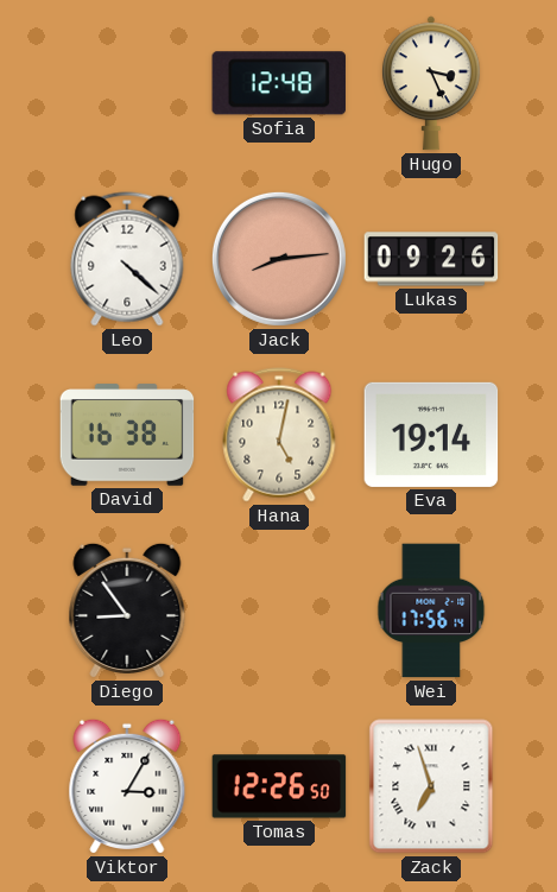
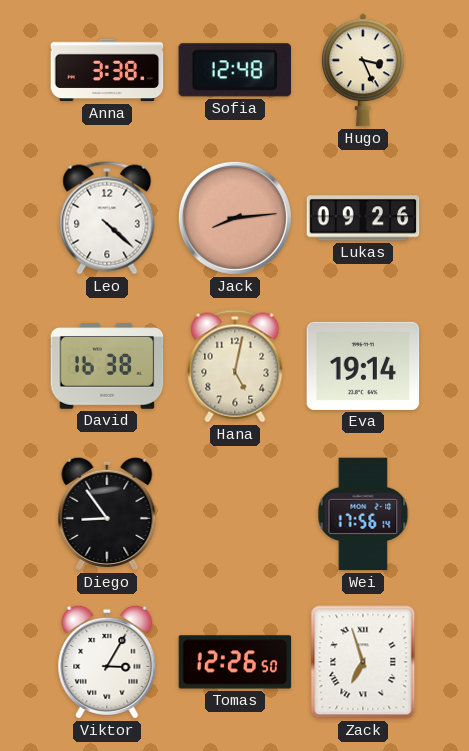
Anna: none -> 3:38
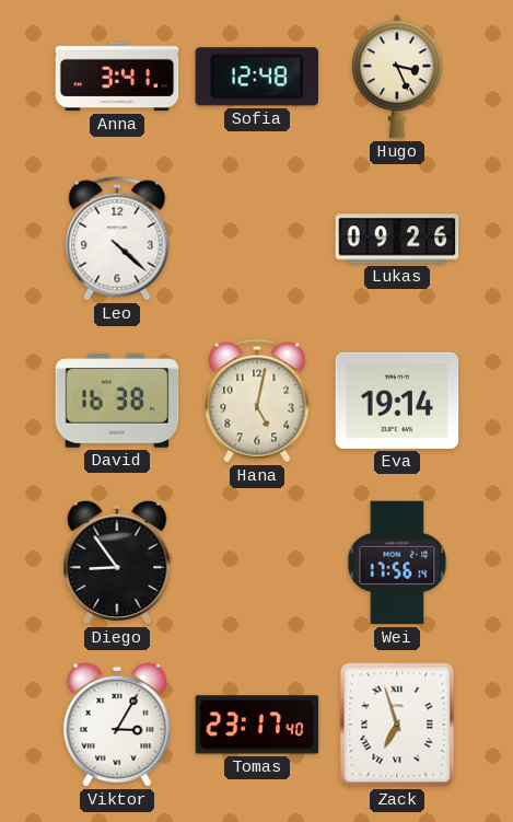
Anna: 3:38 -> 3:41
Jack: 8:14 -> none
Tomas: 12:26 -> 23:17
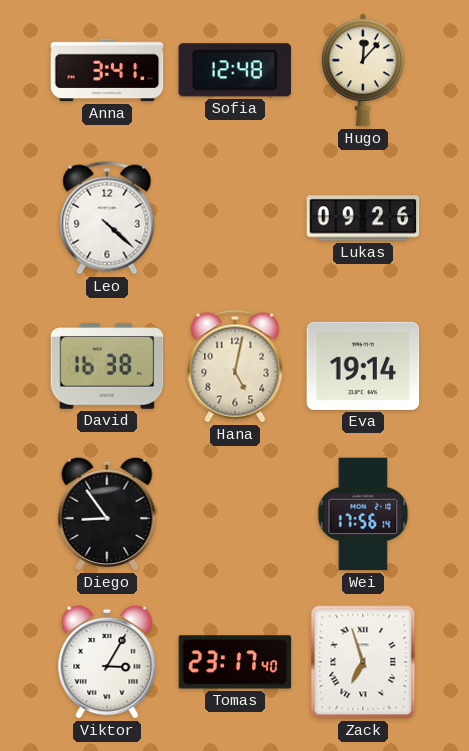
Hugo: 3:26 -> 12:07
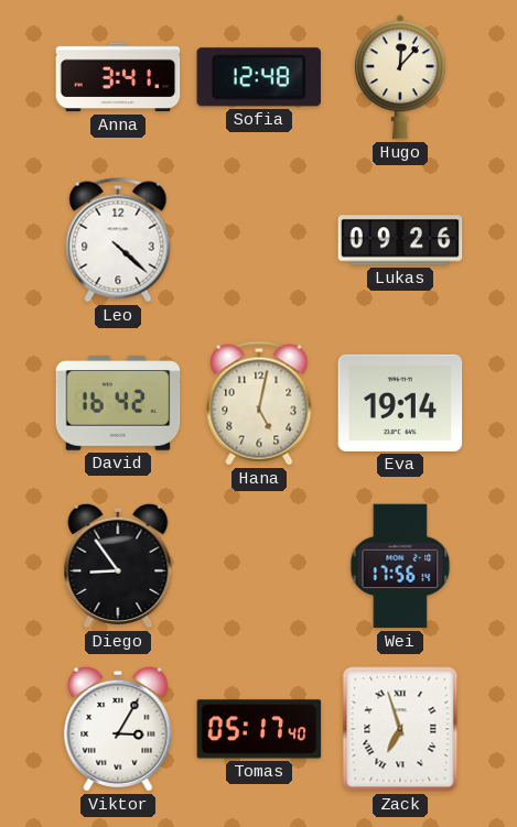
David: 16:38 -> 16:42
Tomas: 23:17 -> 05:17
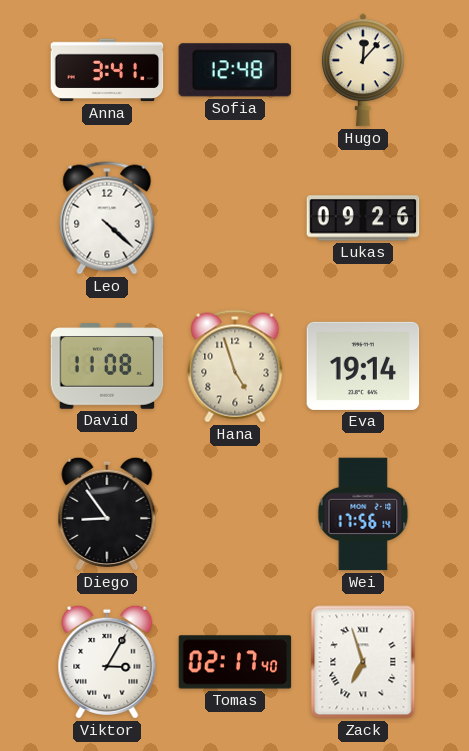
David: 16:42 -> 11:08
Hana: 5:02 -> 4:57
Tomas: 05:17 -> 02:17
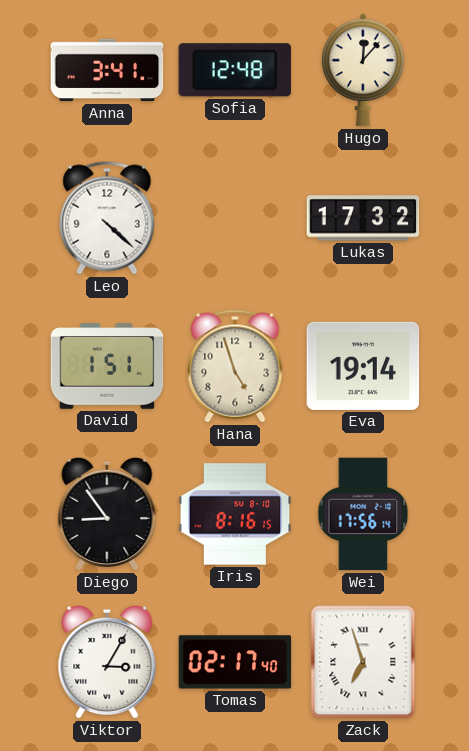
Lukas: 09:26 -> 17:32
David: 11:08 -> 1:51
Iris: none -> 8:16
